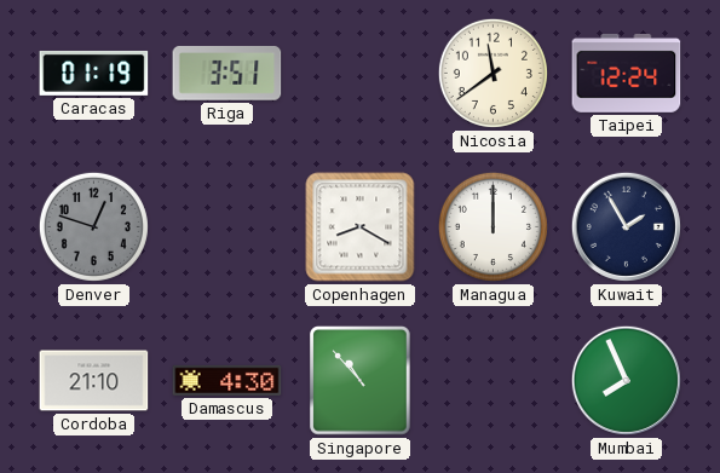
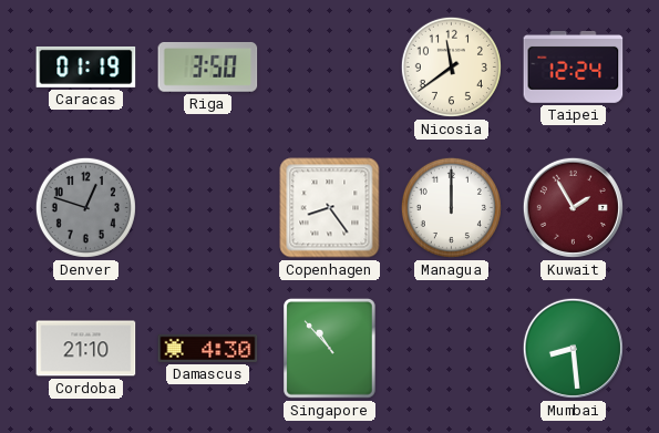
Riga: 3:51 -> 3:50
Copenhagen: 8:20 -> 8:24
Kuwait dial: navy -> burgundy
Mumbai: 7:56 -> 8:29
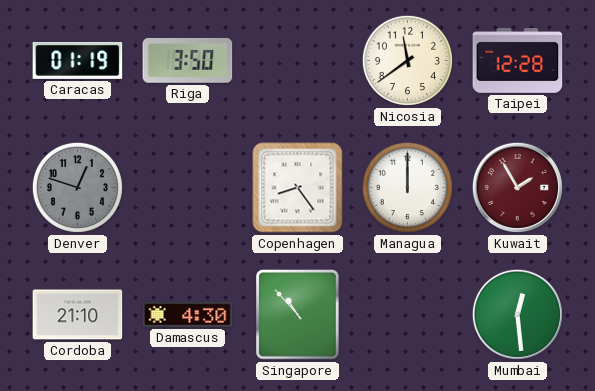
Taipei: 12:24 -> 12:28
Mumbai: 8:29 -> 12:29
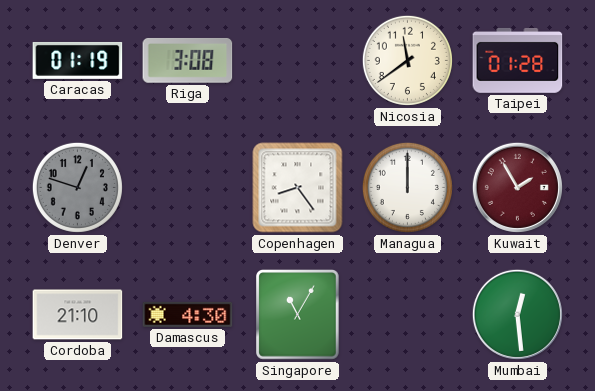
Riga: 3:50 -> 3:08
Taipei: 12:28 -> 01:28
Singapore: 10:53 -> 11:05
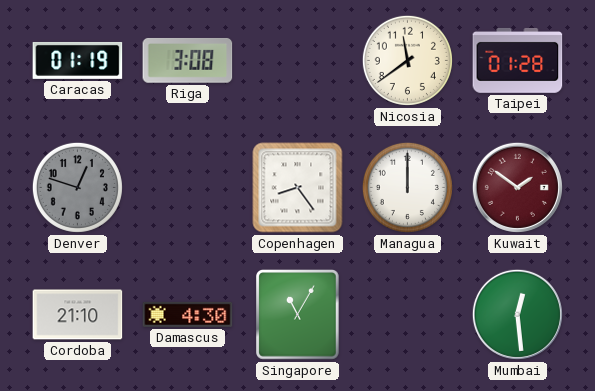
Kuwait: 1:55 -> 1:51
